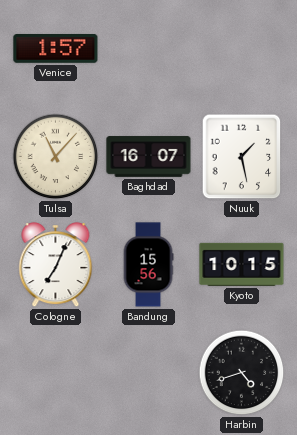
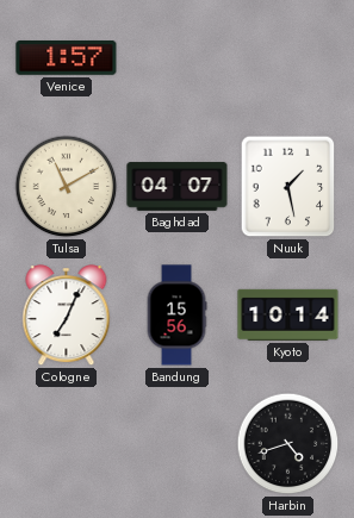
Tulsa: 11:07 -> 11:10
Baghdad: 16:07 -> 04:07
Kyoto: 10:15 -> 10:14
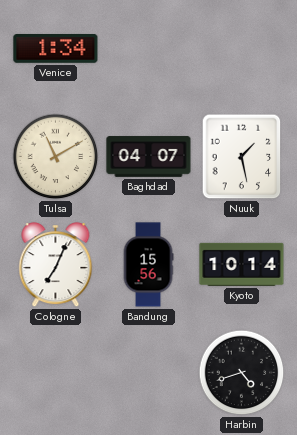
Venice: 1:57 -> 1:34
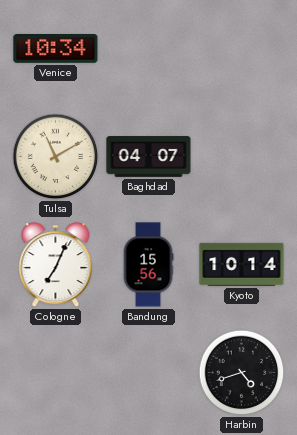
Venice: 1:34 -> 10:34
Nuuk: 1:28 -> none
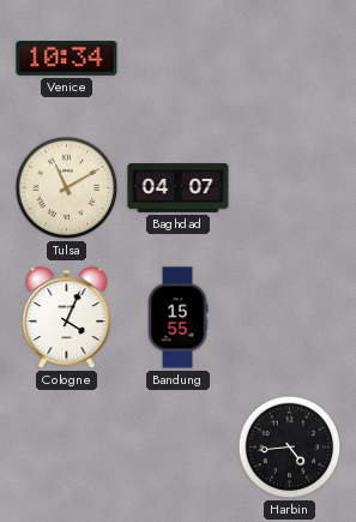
Cologne: 7:04 -> 4:04
Bandung: 15:56 -> 15:55
Kyoto: 10:14 -> none
Harbin: 4:42 -> 4:44
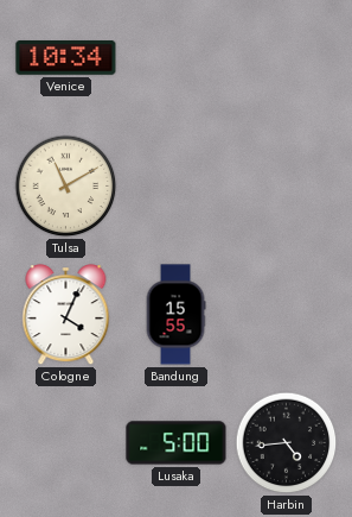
Baghdad: 04:07 -> none
Lusaka: none -> 5:00
